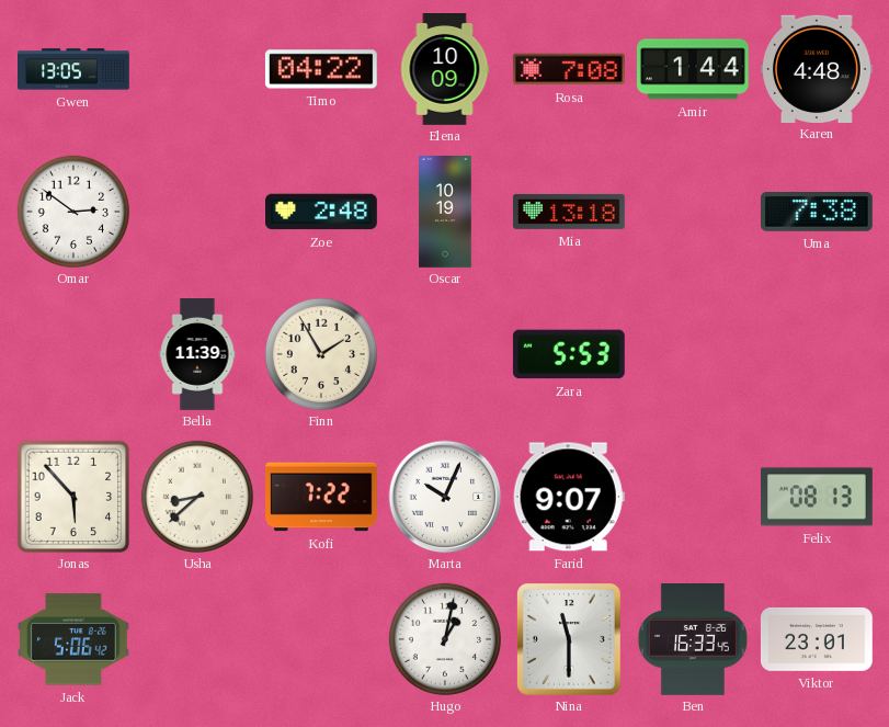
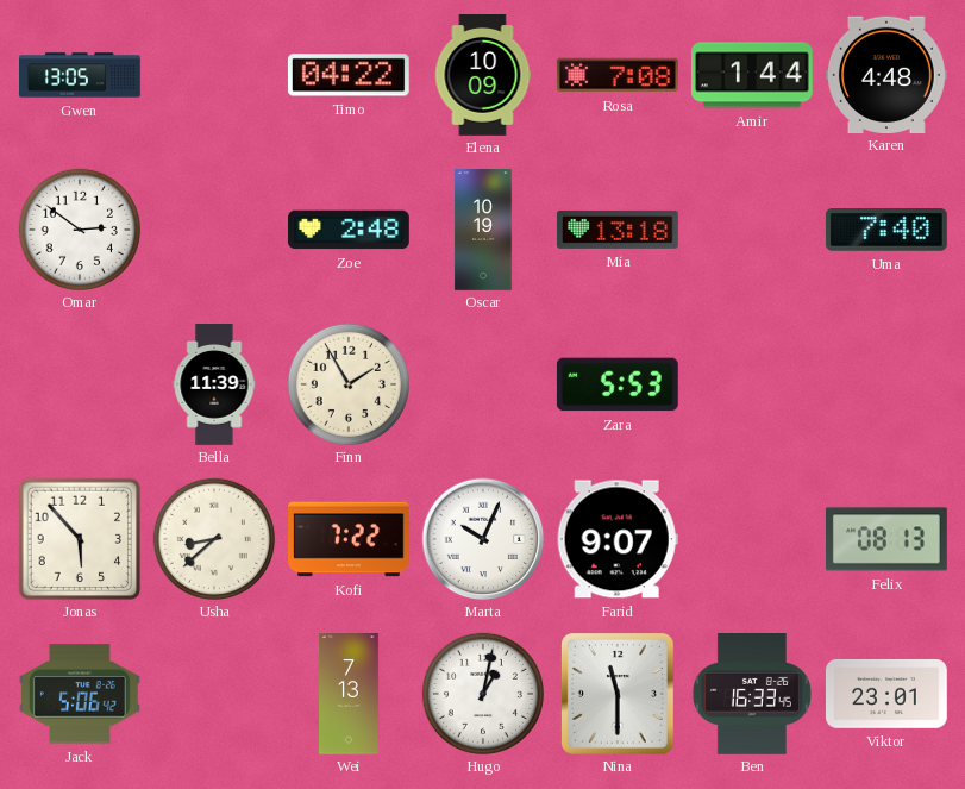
Uma: 7:38 -> 7:40
Wei: none -> 7:13
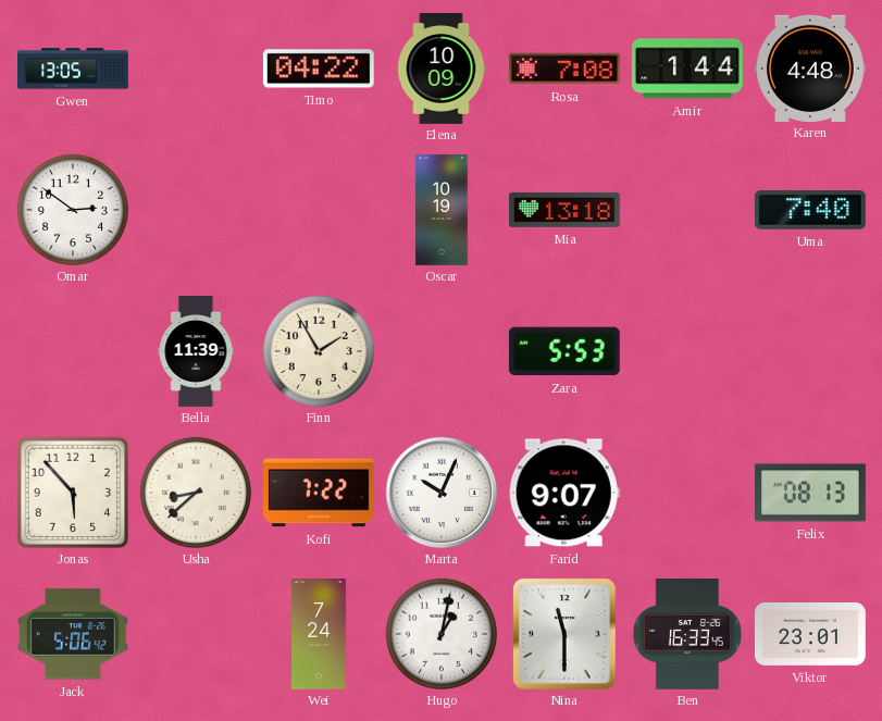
Zoe: 2:48 -> none
Wei: 7:13 -> 7:24
